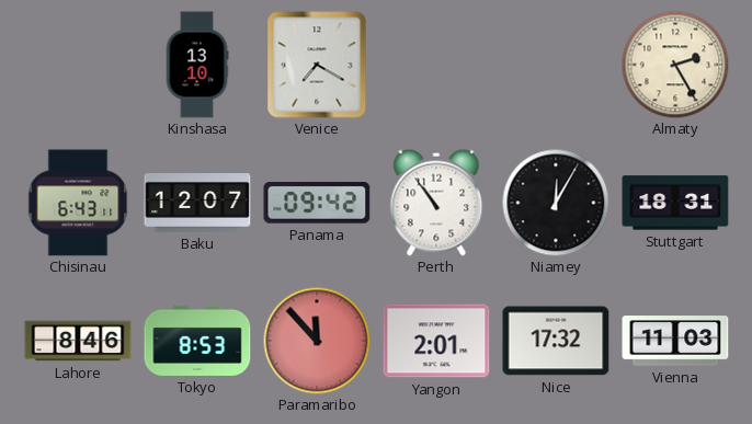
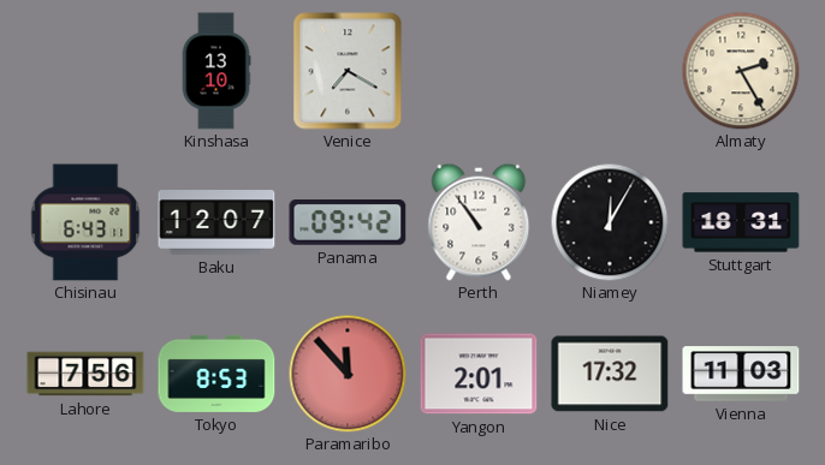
Lahore: 8:46 -> 7:56
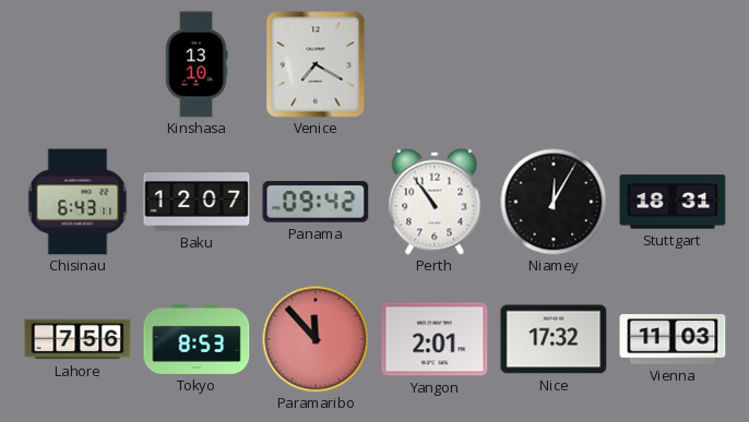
Almaty: 2:25 -> none
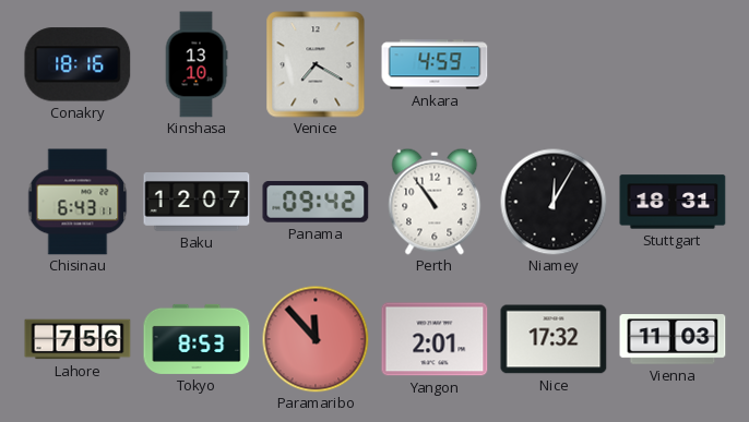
Conakry: none -> 18:16
Ankara: none -> 4:59
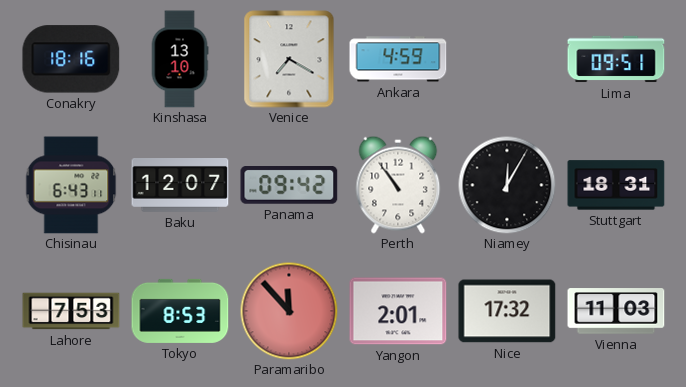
Lima: none -> 09:51
Lahore: 7:56 -> 7:53
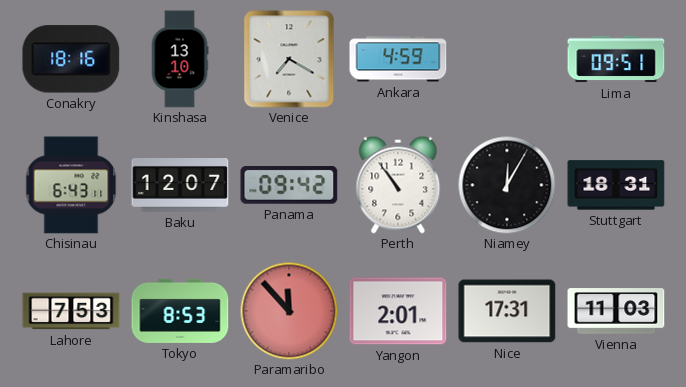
Nice: 17:32 -> 17:31
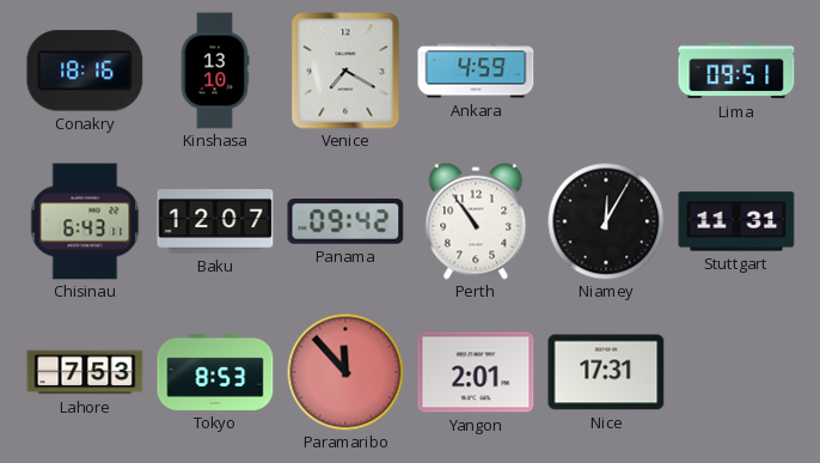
Stuttgart: 18:31 -> 11:31
Vienna: 11:03 -> none
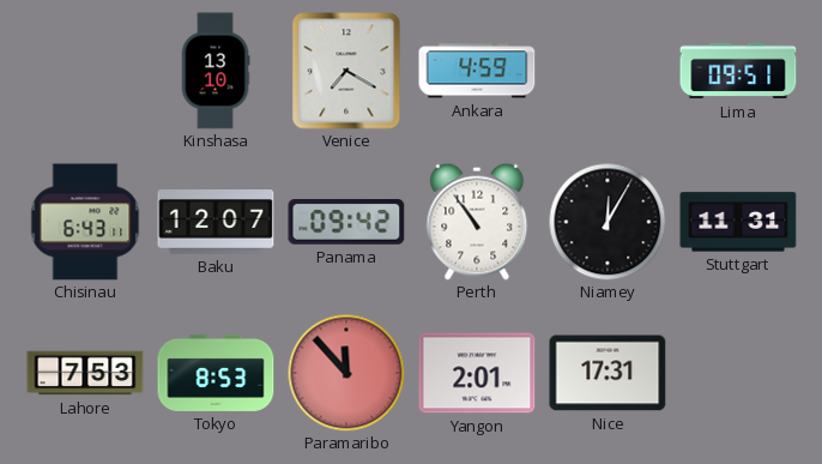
Conakry: 18:16 -> none
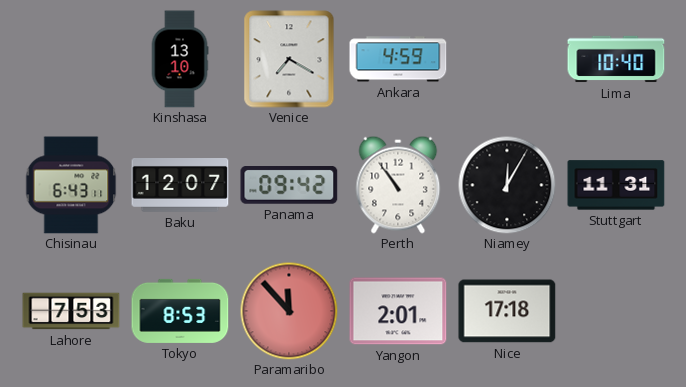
Lima: 09:51 -> 10:40
Nice: 17:31 -> 17:18
